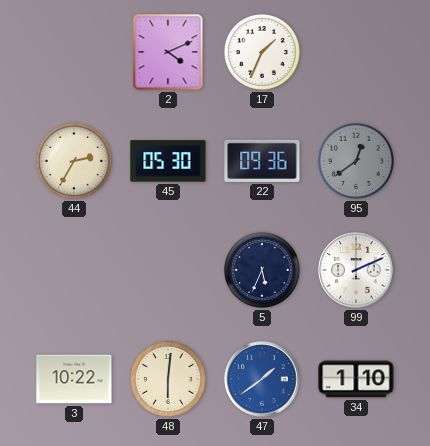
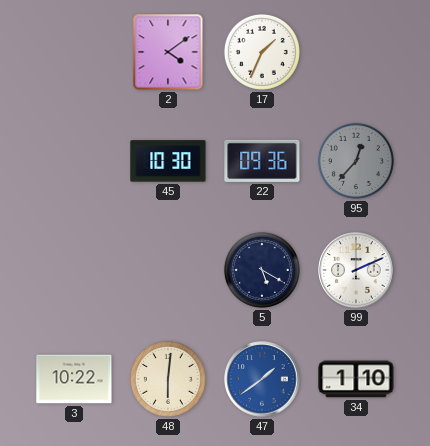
2: 4:11 -> 4:09
44: 2:35 -> none
45: 05:30 -> 10:30
95: 12:39 -> 12:37
5: 5:34 -> 5:20
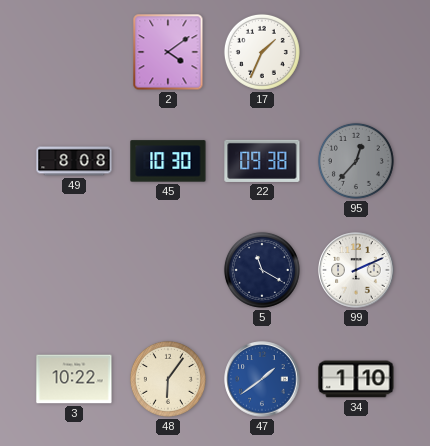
49: none -> 8:08
22: 09:36 -> 09:38
5: 5:20 -> 11:20
48: 6:01 -> 6:06
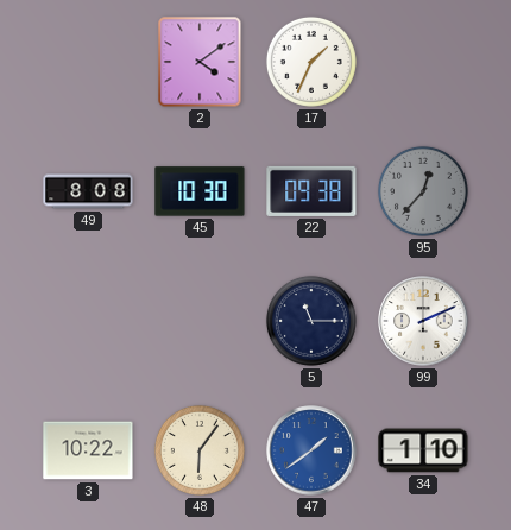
5: 11:20 -> 11:15
